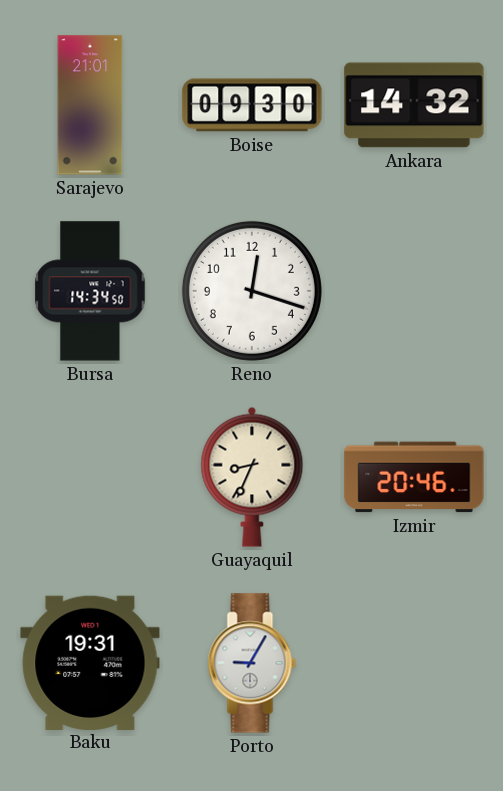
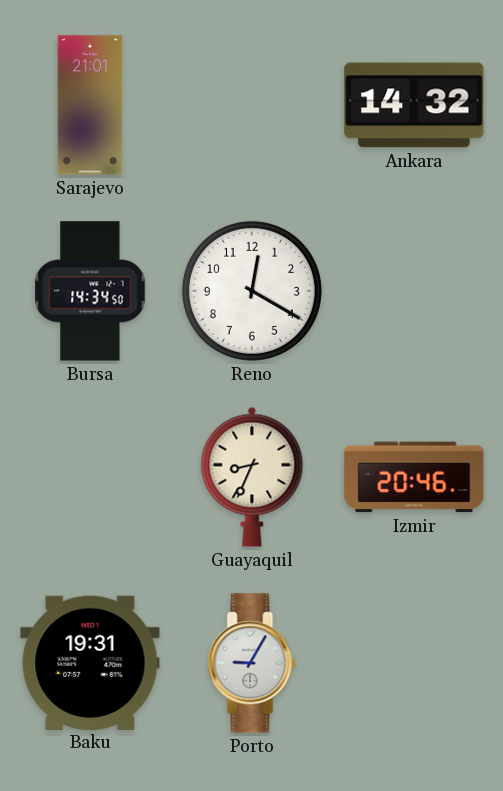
Boise: 09:30 -> none
Reno: 12:18 -> 12:20
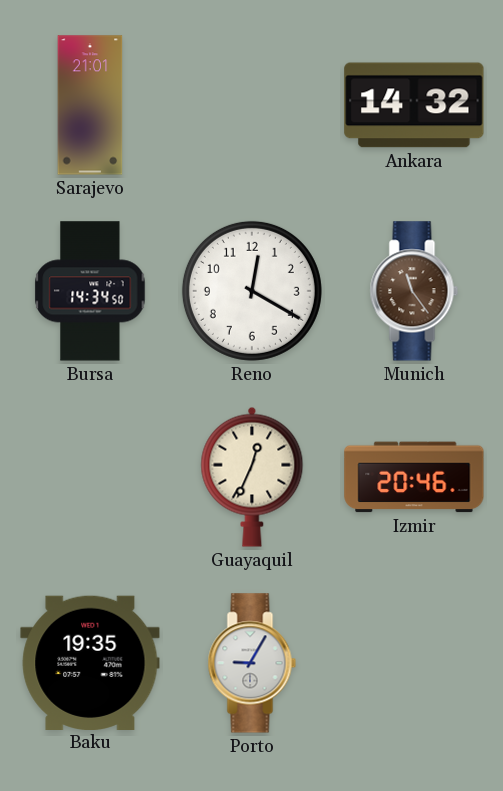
Munich: none -> 11:24
Guayaquil: 8:34 -> 12:34
Baku: 19:31 -> 19:35
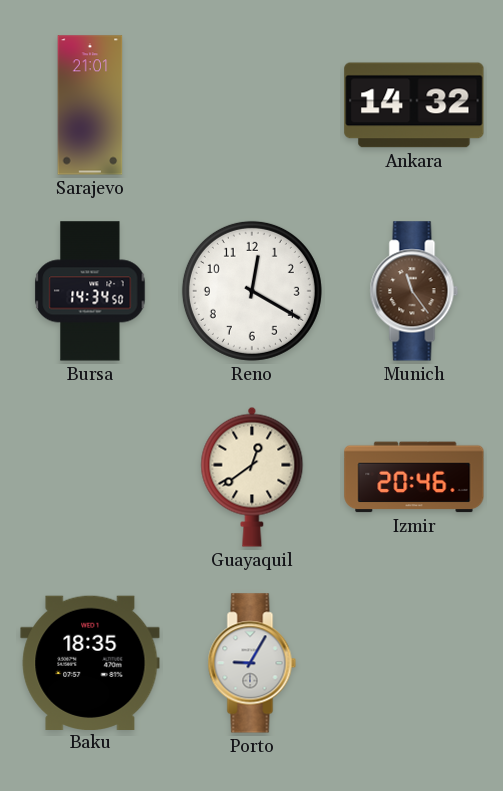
Guayaquil: 12:34 -> 12:39
Baku: 19:35 -> 18:35
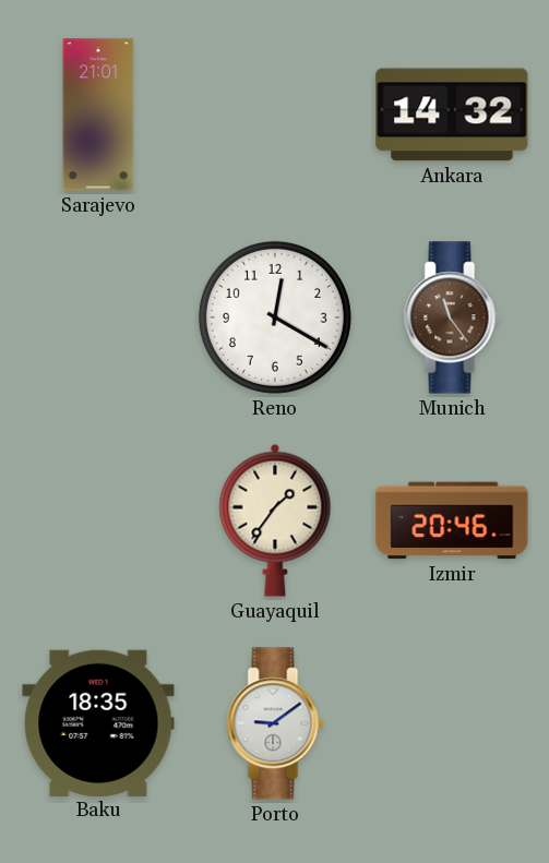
Bursa: 14:34 -> none
Guayaquil: 12:39 -> 1:36
Porto: 9:05 -> 9:09
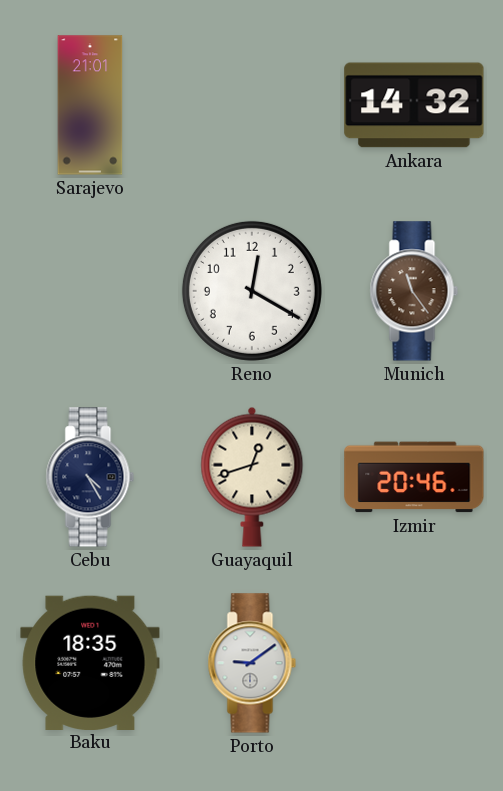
Cebu: none -> 4:25
Guayaquil: 1:36 -> 12:42
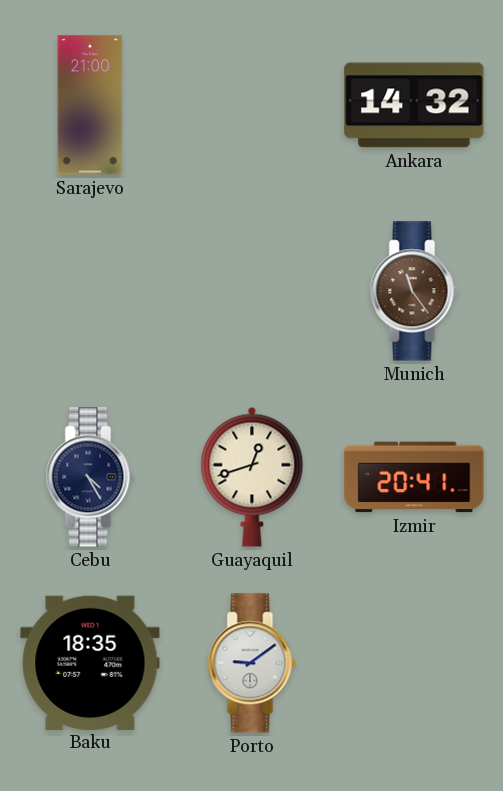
Sarajevo: 21:01 -> 21:00
Reno: 12:20 -> none
Izmir: 20:46 -> 20:41
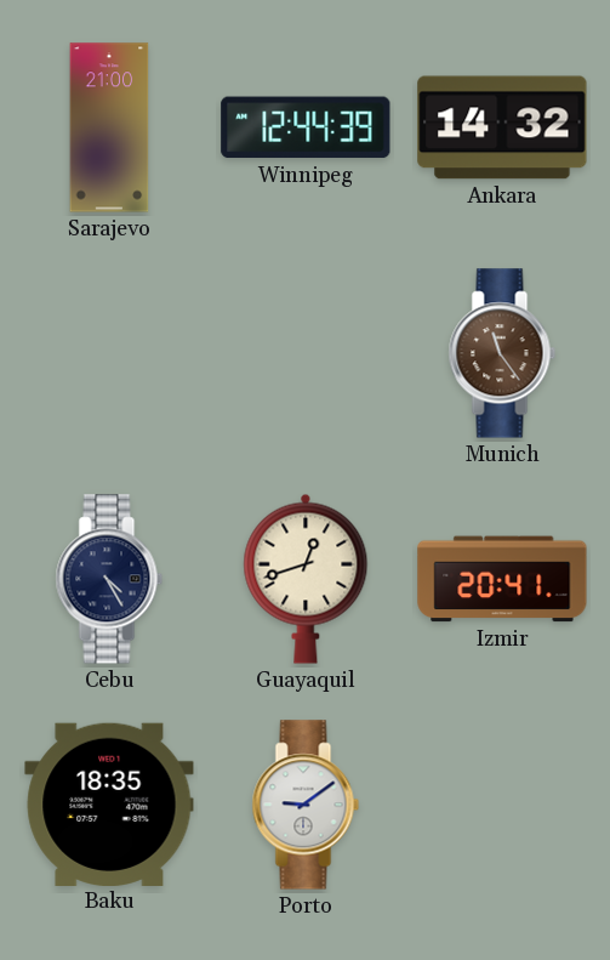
Winnipeg: none -> 12:44
